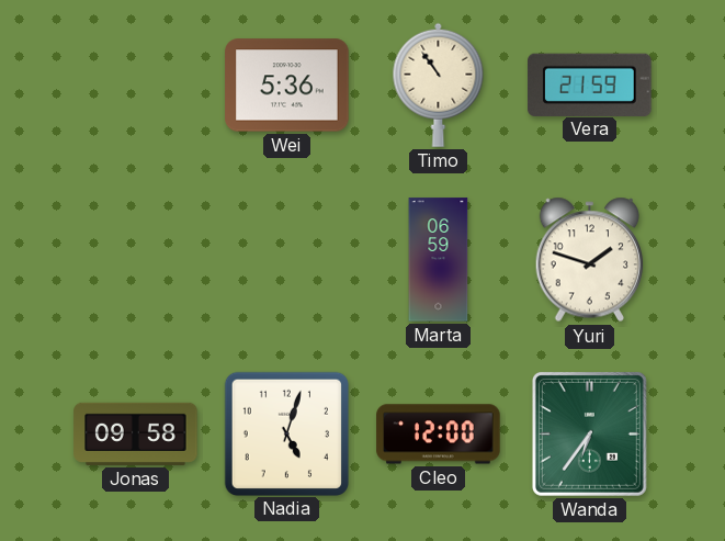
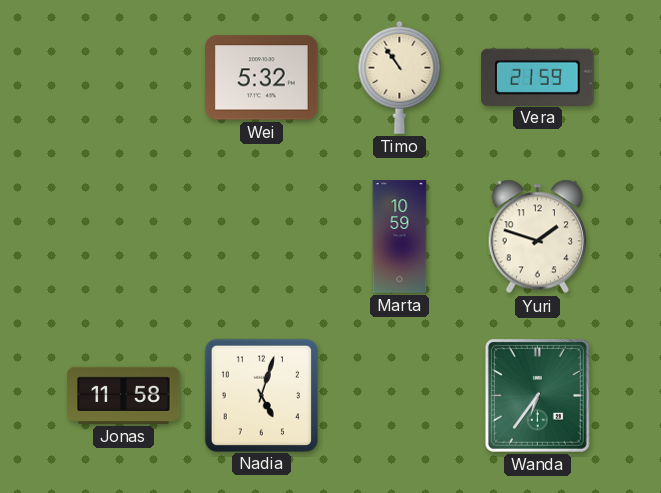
Wei: 5:36 -> 5:32
Marta: 06:59 -> 10:59
Jonas: 09:58 -> 11:58
Cleo: 12:00 -> none
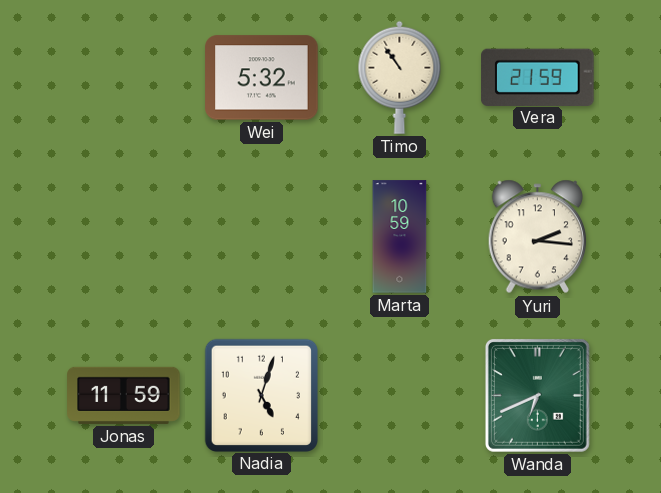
Yuri: 1:48 -> 2:16
Jonas: 11:58 -> 11:59
Wanda: 6:36 -> 6:41
